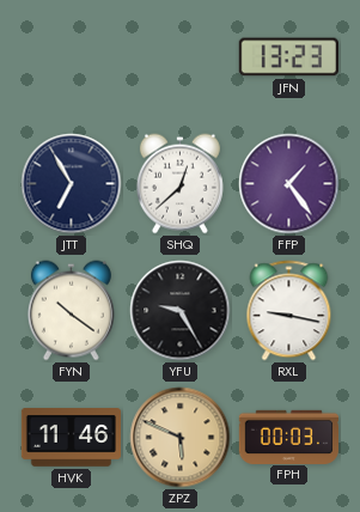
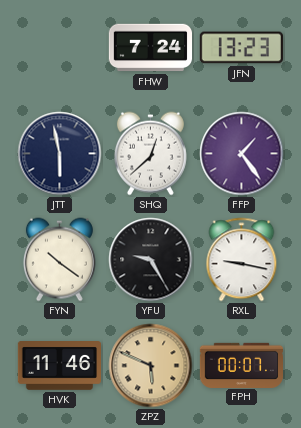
FHW: none -> 7:24
JTT: 6:55 -> 5:58
FPH: 00:03 -> 00:07
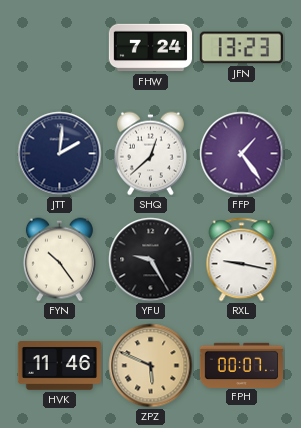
JTT: 5:58 -> 2:01
FYN: 10:21 -> 10:24
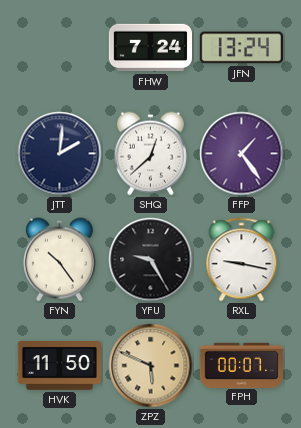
JFN: 13:23 -> 13:24
HVK: 11:46 -> 11:50
